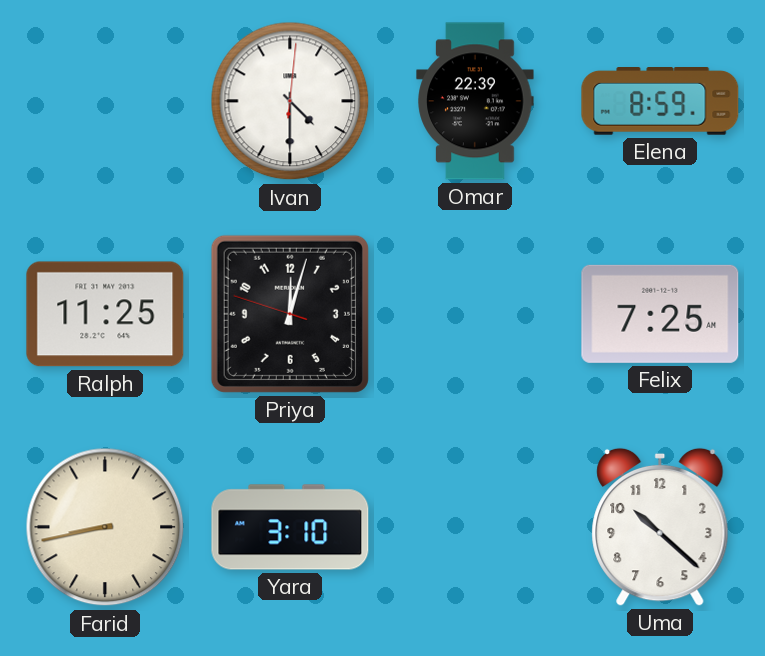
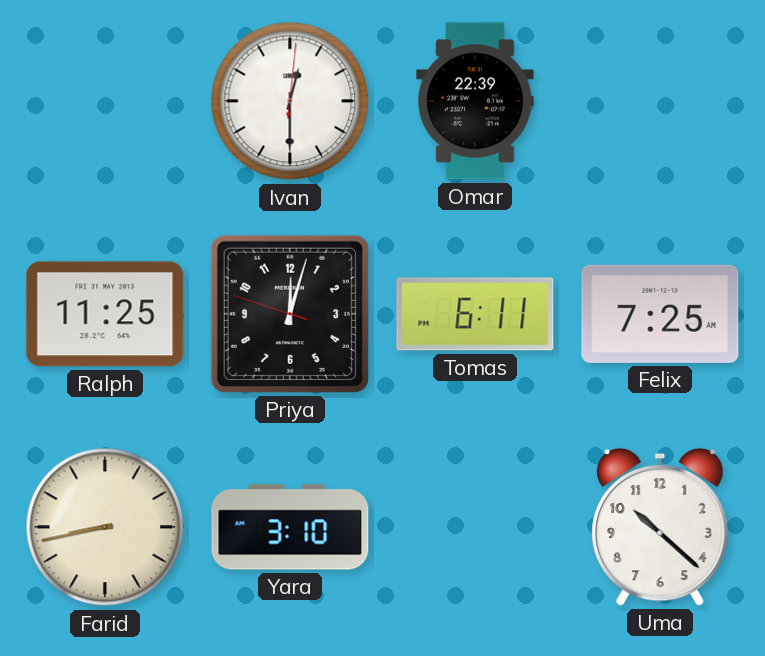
Ivan: 4:30 -> 12:30
Elena: 8:59 -> none
Tomas: none -> 6:11
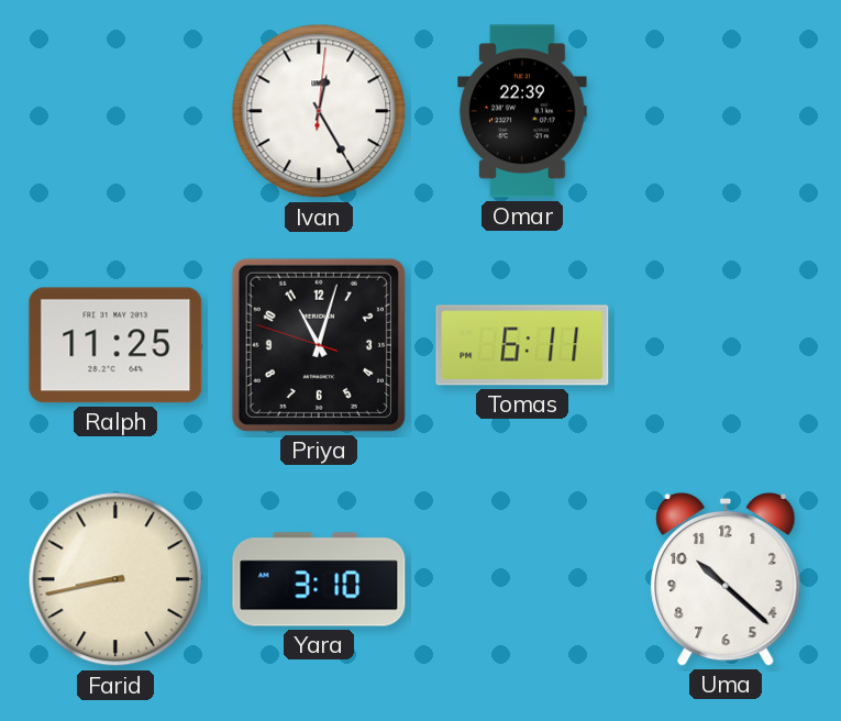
Ivan: 12:30 -> 12:25
Priya: 12:02 -> 11:02
Felix: 7:25 -> none
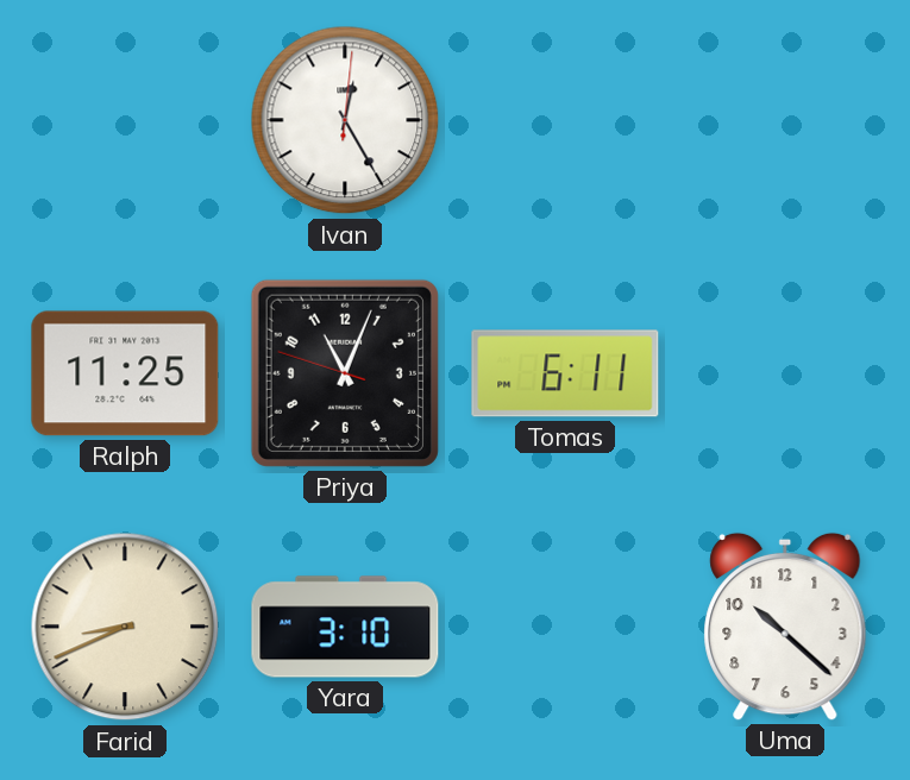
Omar: 22:39 -> none
Priya: 11:02 -> 11:03
Farid: 8:43 -> 8:41
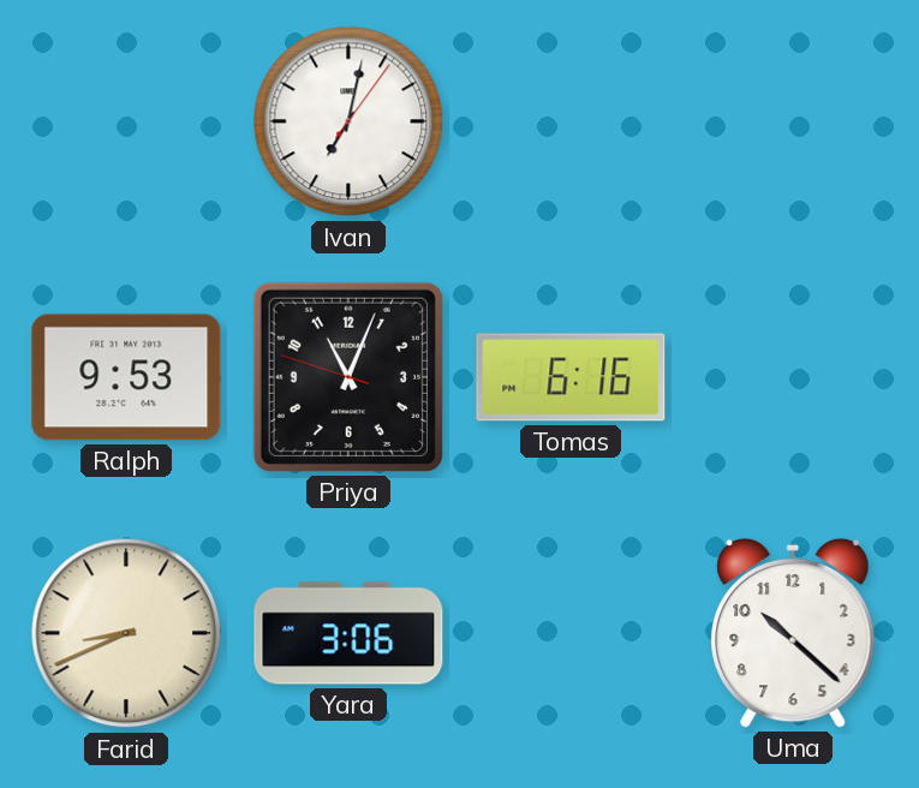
Ivan: 12:25 -> 7:02
Ralph: 11:25 -> 9:53
Tomas: 6:11 -> 6:16
Yara: 3:10 -> 3:06
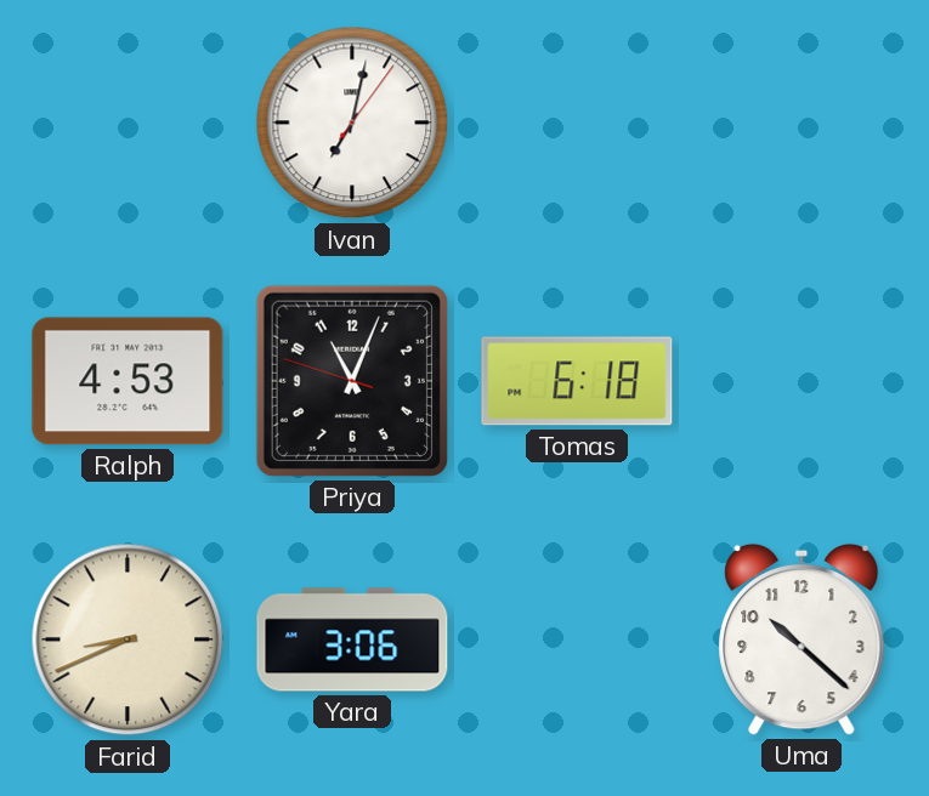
Ralph: 9:53 -> 4:53
Tomas: 6:16 -> 6:18
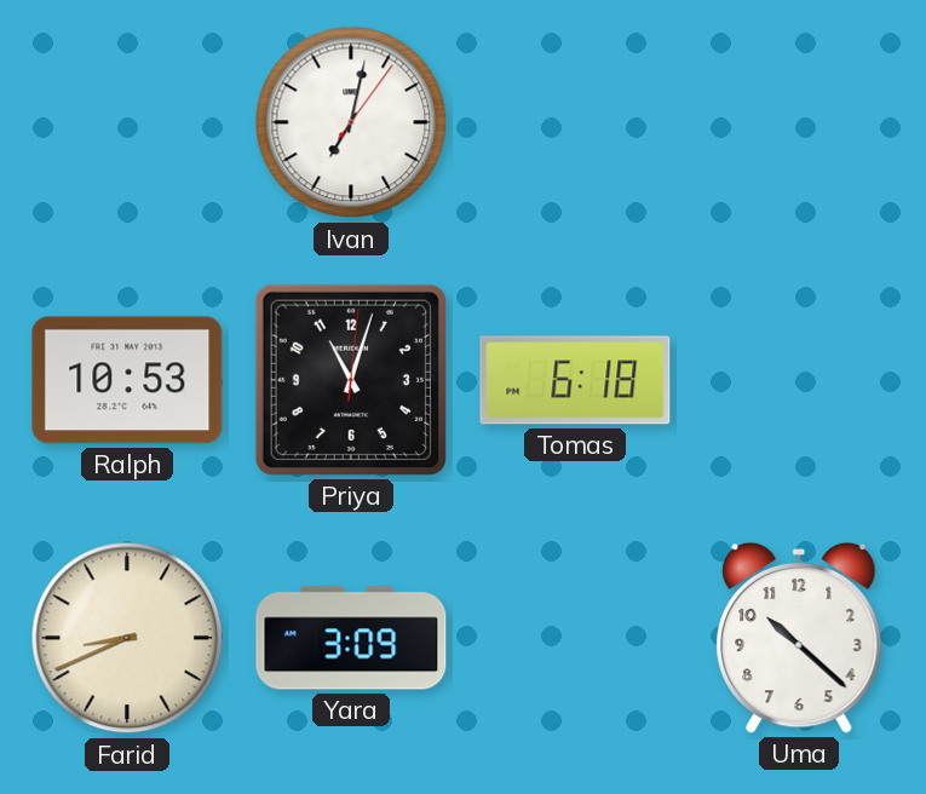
Ralph: 4:53 -> 10:53
Priya: 11:03:48 -> 11:03:01
Yara: 3:06 -> 3:09
